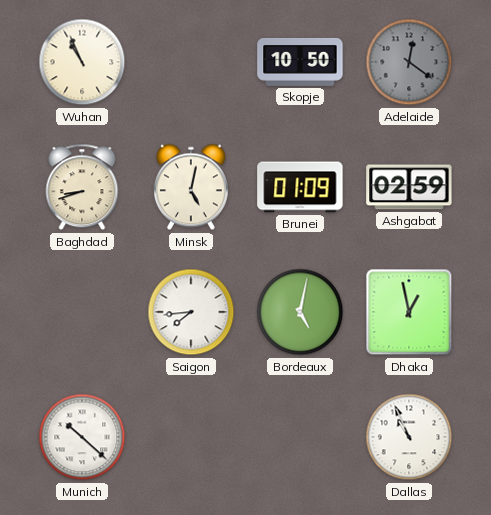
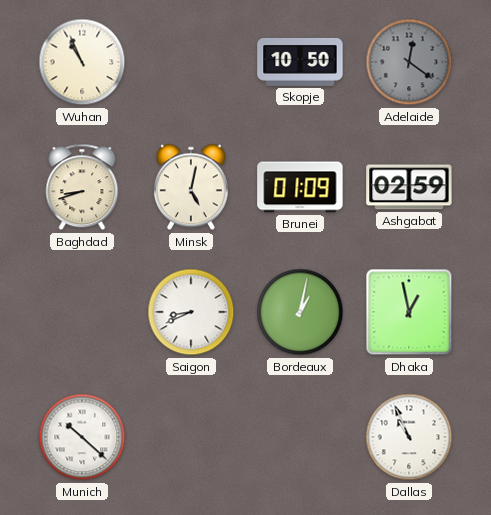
Saigon: 7:44 -> 8:41
Bordeaux: 5:02 -> 1:02
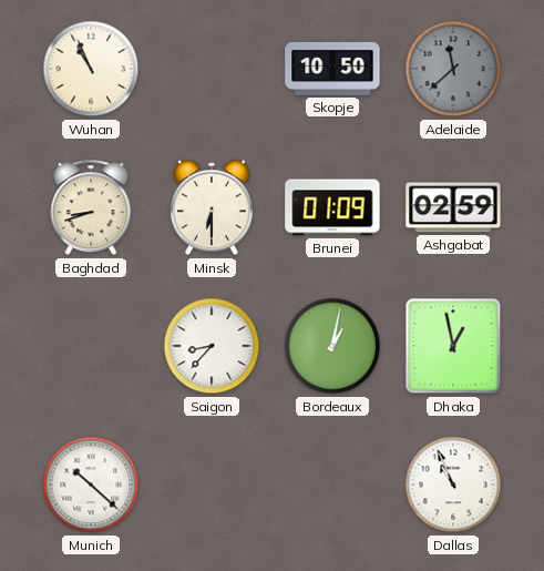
Adelaide: 12:21 -> 11:38
Minsk: 5:02 -> 6:30
Saigon: 8:41 -> 8:37
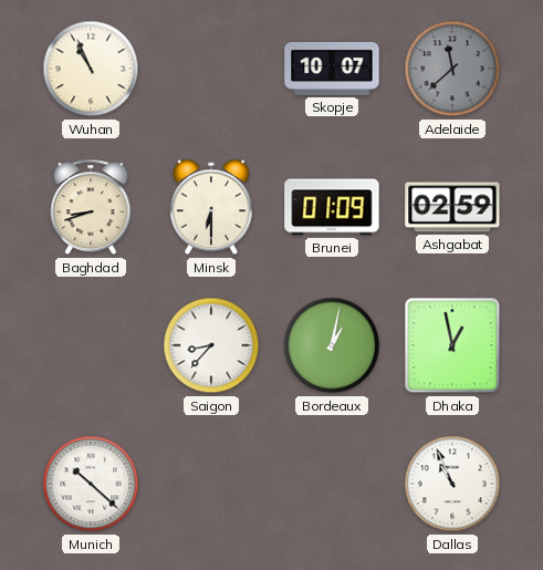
Skopje: 10:50 -> 10:07
